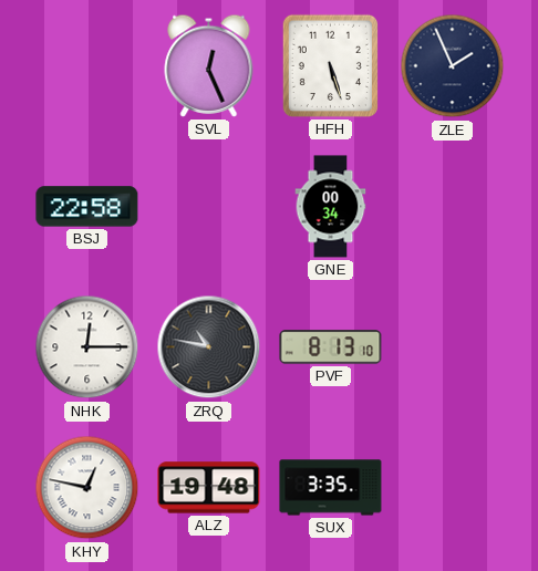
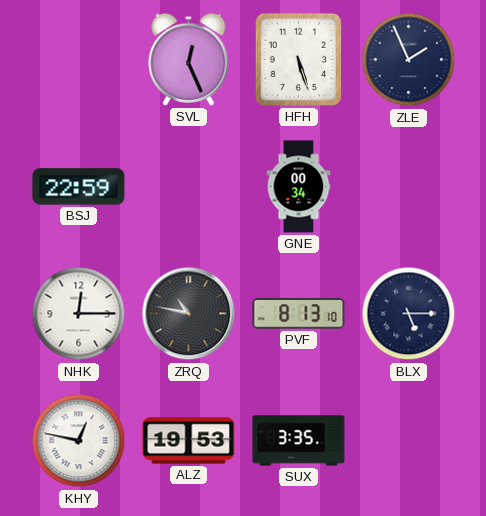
BSJ: 22:58 -> 22:59
BLX: none -> 5:15
ALZ: 19:48 -> 19:53
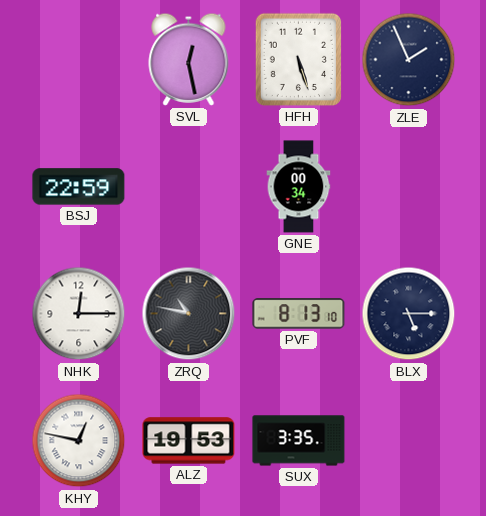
SVL: 12:26 -> 12:28
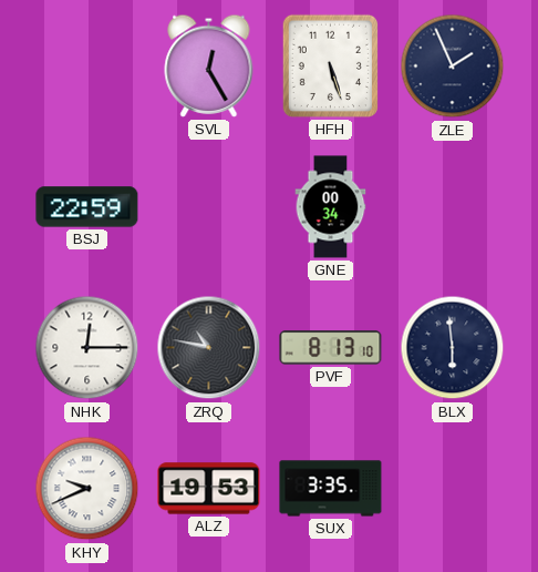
SVL: 12:28 -> 12:25
BLX: 5:15 -> 5:59
KHY: 12:47 -> 9:41
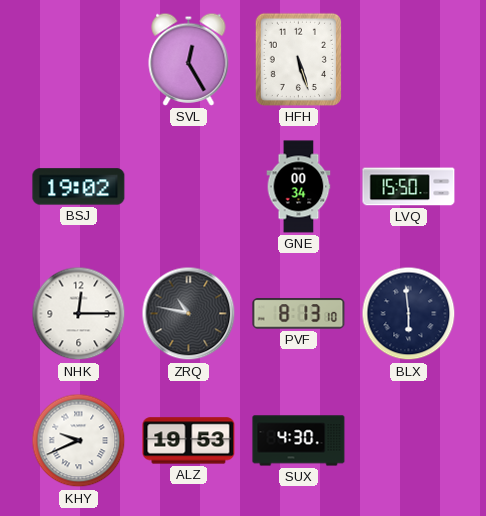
ZLE: 1:56 -> none
BSJ: 22:59 -> 19:02
LVQ: none -> 15:50
SUX: 3:35 -> 4:30
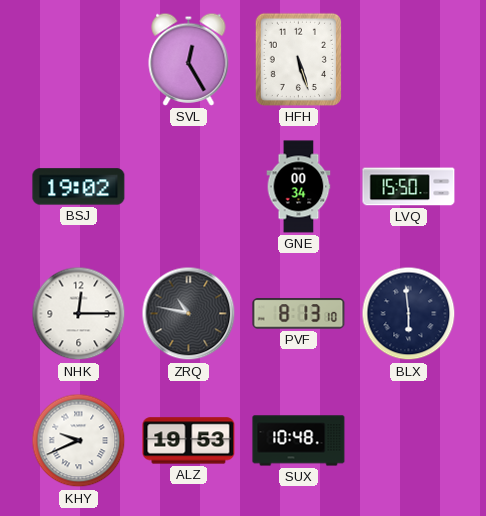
SUX: 4:30 -> 10:48
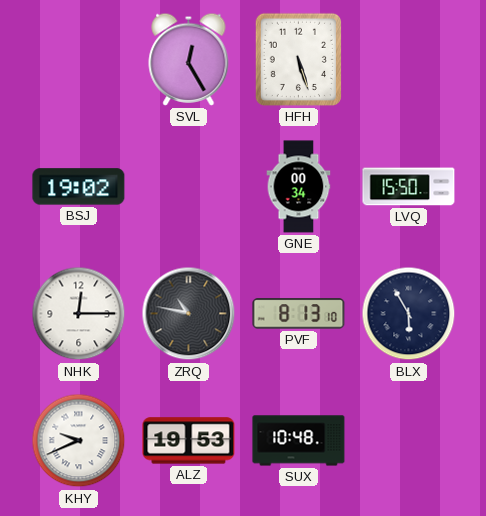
BLX: 5:59 -> 5:55
